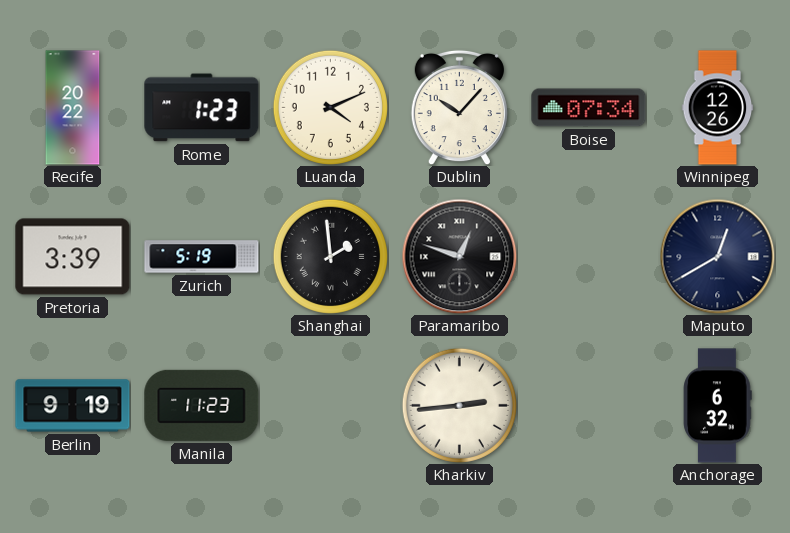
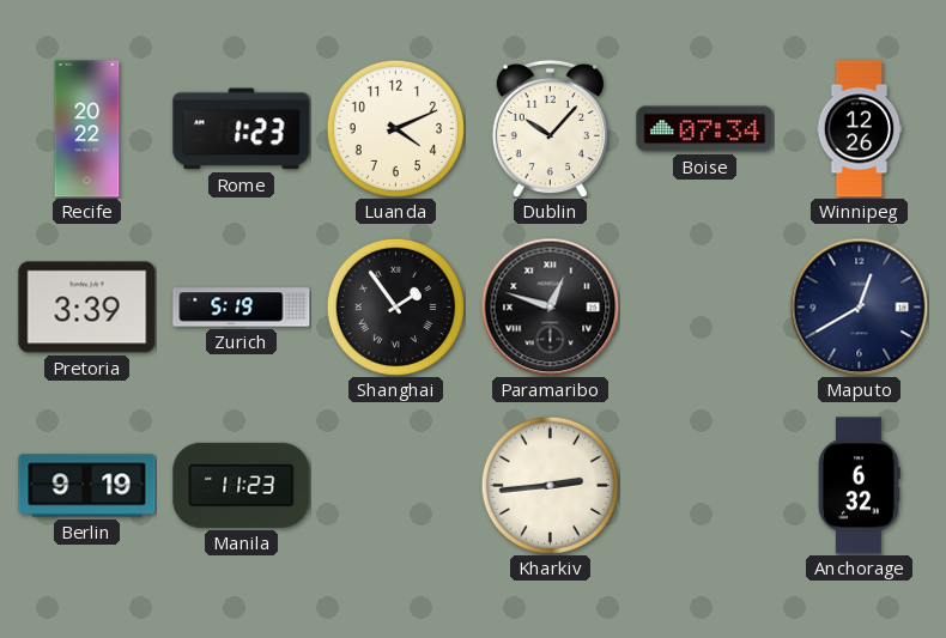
Shanghai: 1:59 -> 1:54
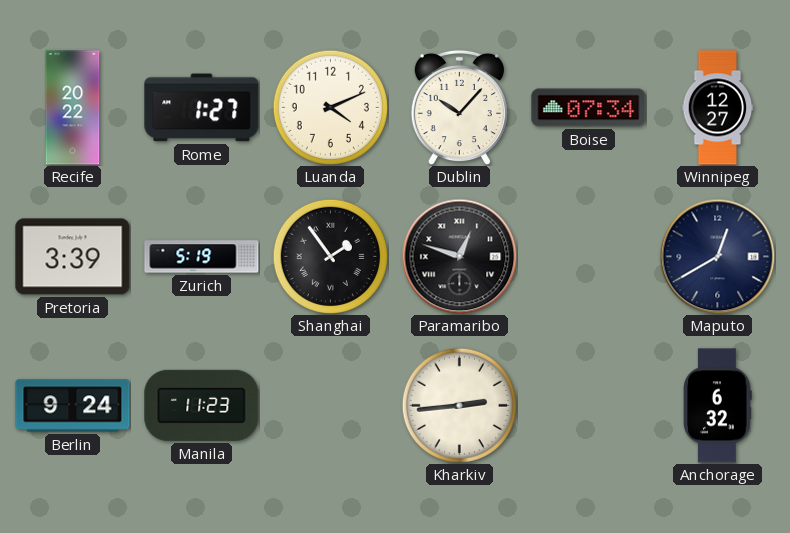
Rome: 1:23 -> 1:27
Winnipeg: 12:26 -> 12:27
Berlin: 9:19 -> 9:24
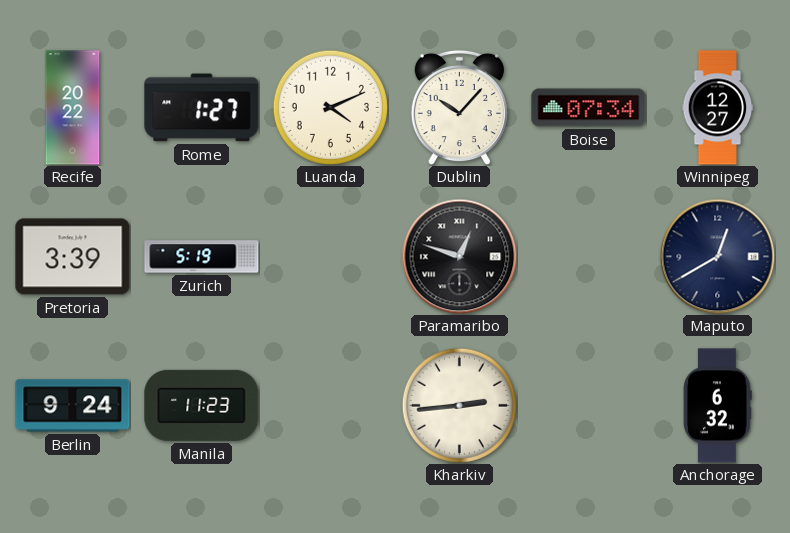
Shanghai: 1:54 -> none
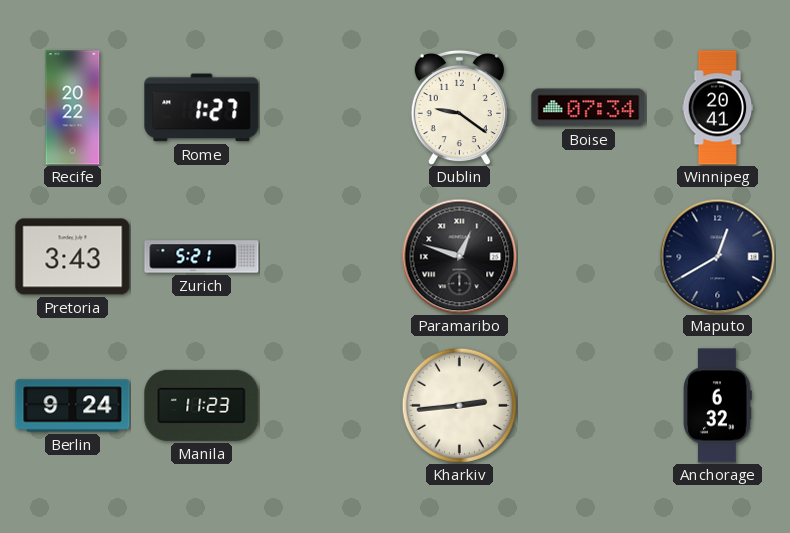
Luanda: 4:11 -> none
Dublin: 10:07 -> 9:21
Winnipeg: 12:27 -> 20:41
Pretoria: 3:39 -> 3:43
Zurich: 5:19 -> 5:21
